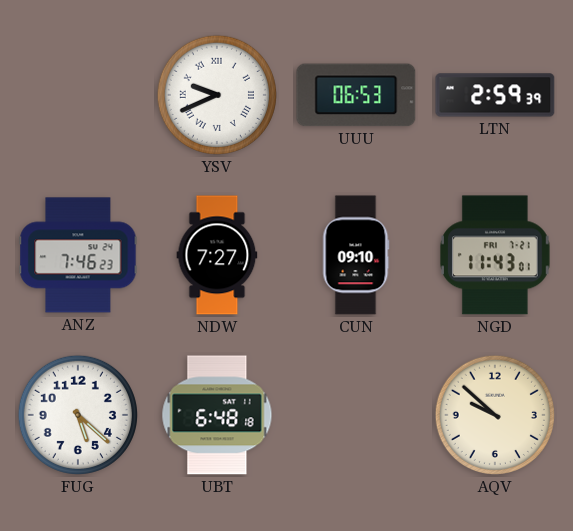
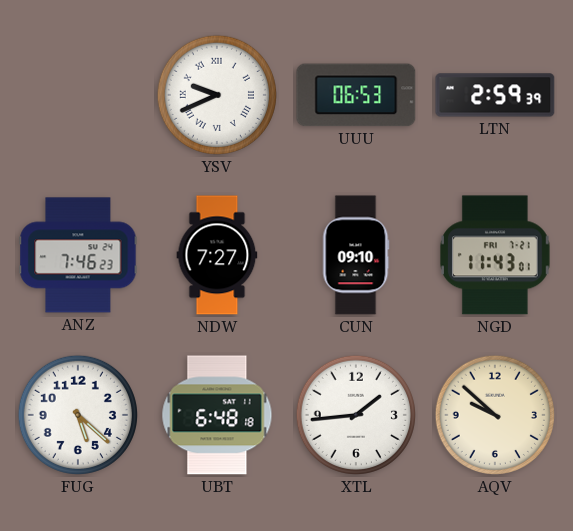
XTL: none -> 1:44
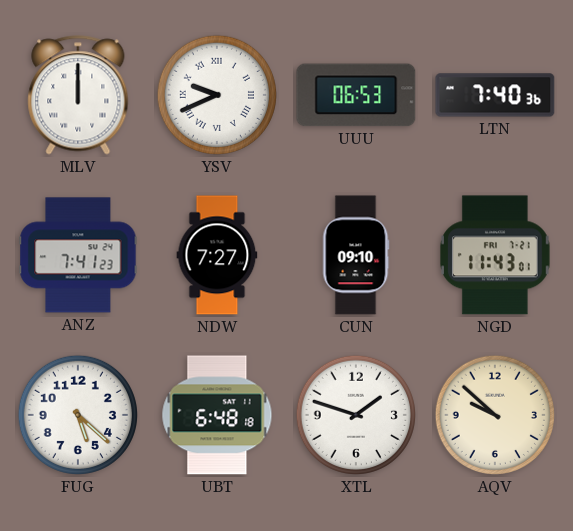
MLV: none -> 12:00
LTN: 2:59 -> 7:40
ANZ: 7:46 -> 7:41
XTL: 1:44 -> 1:48
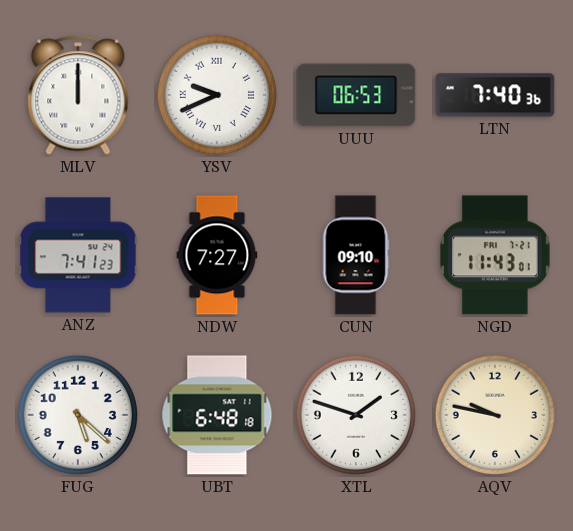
AQV: 9:52 -> 9:47
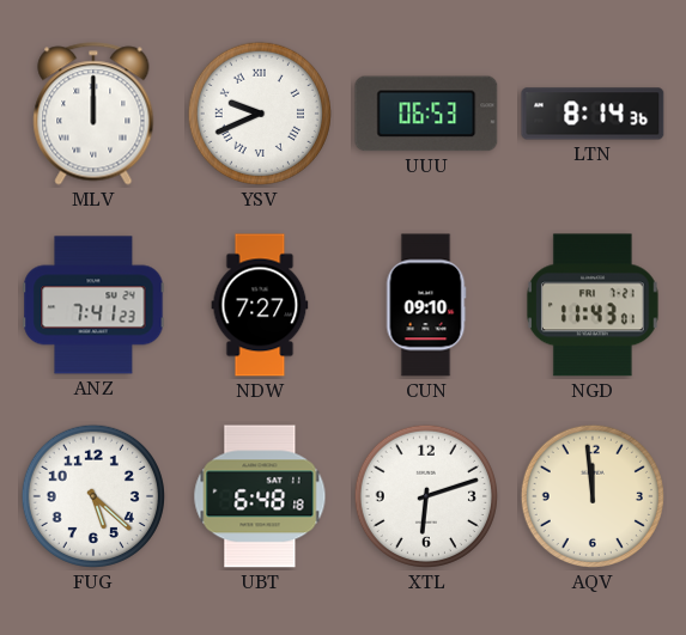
LTN: 7:40 -> 8:14
XTL: 1:48 -> 6:12
AQV: 9:47 -> 11:59
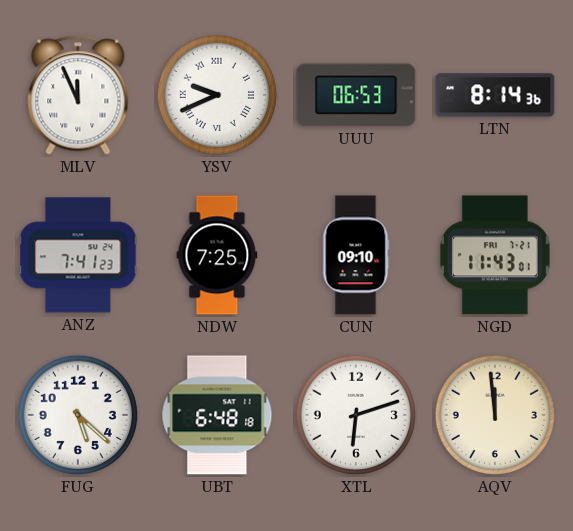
MLV: 12:00 -> 11:56
NDW: 7:27 -> 7:25
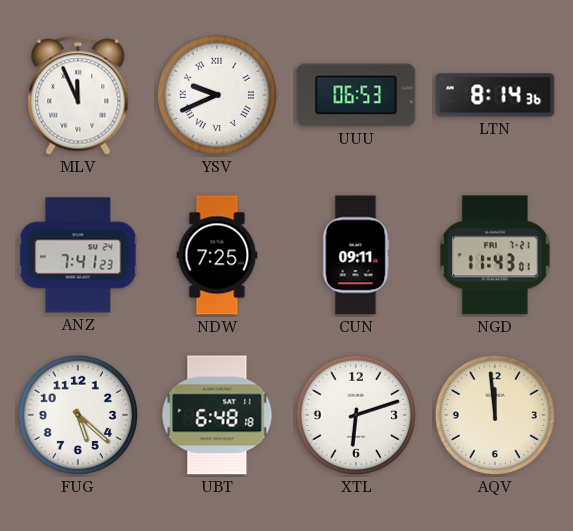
CUN: 09:10 -> 09:11
